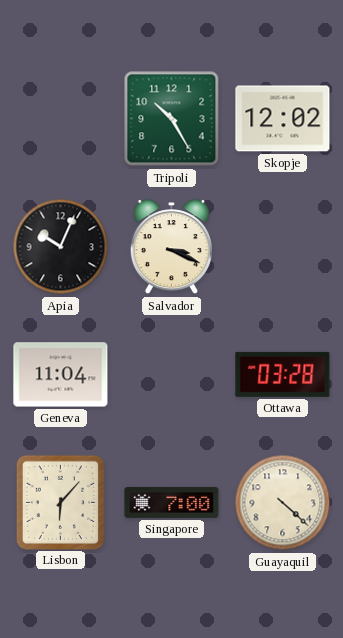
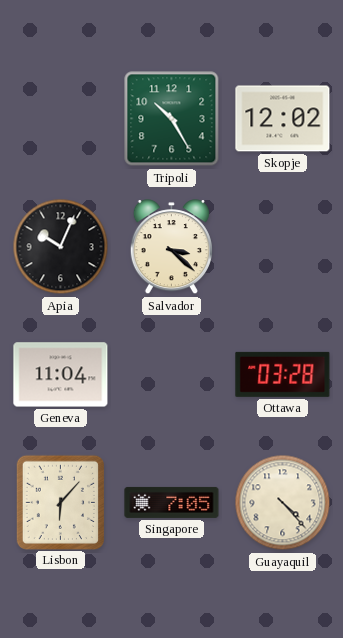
Salvador: 3:19 -> 3:22
Singapore: 7:00 -> 7:05
Guayaquil: 4:22 -> 4:23
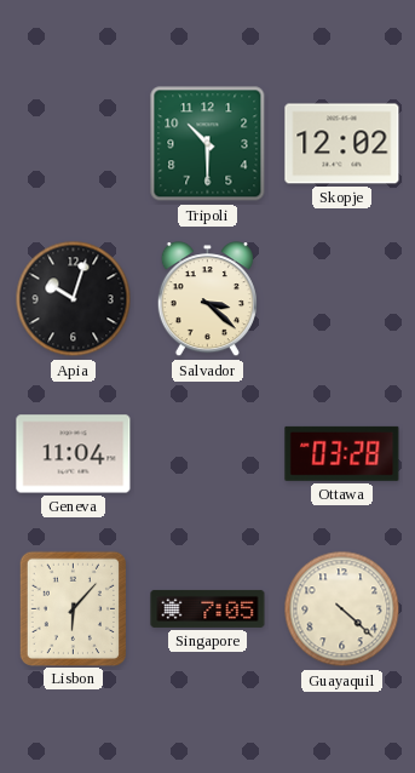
Tripoli: 10:25 -> 10:30
Apia: 10:04 -> 10:03
Guayaquil: 4:23 -> 4:22
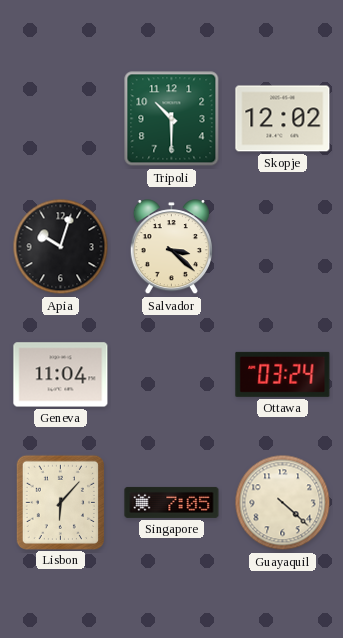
Ottawa: 03:28 -> 03:24
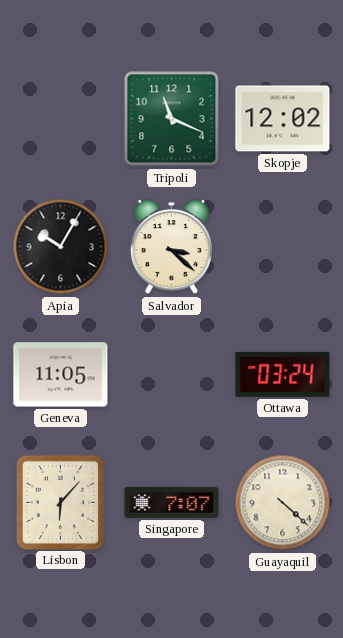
Tripoli: 10:30 -> 11:19
Apia: 10:03 -> 10:05
Geneva: 11:04 -> 11:05
Singapore: 7:05 -> 7:07
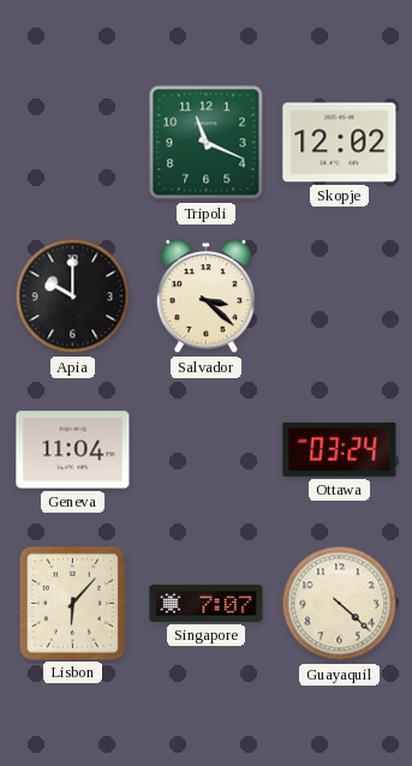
Apia: 10:05 -> 10:00
Geneva: 11:05 -> 11:04
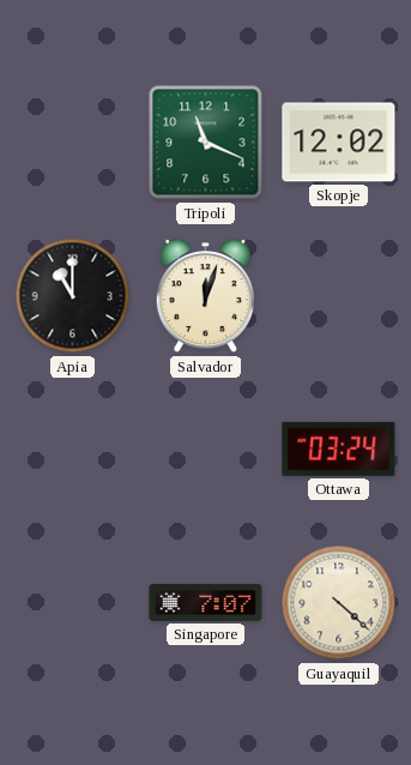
Apia: 10:00 -> 11:00
Salvador: 3:22 -> 12:03
Geneva: 11:04 -> none
Lisbon: 6:07 -> none
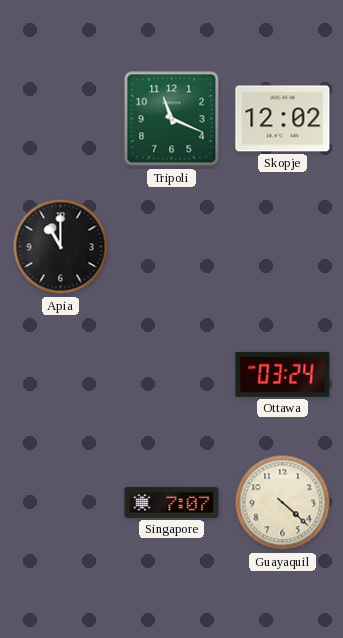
Salvador: 12:03 -> none
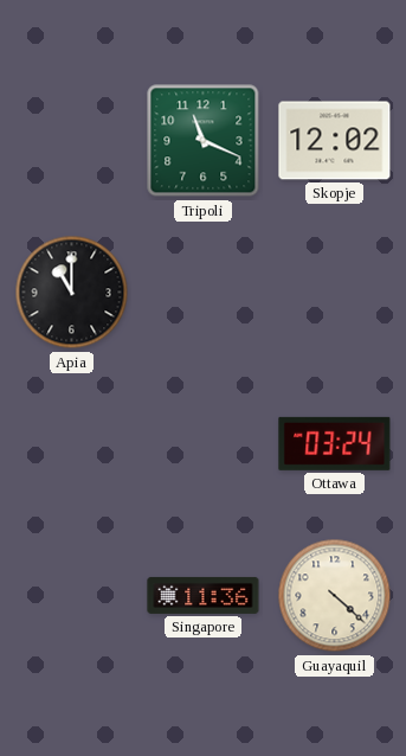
Singapore: 7:07 -> 11:36
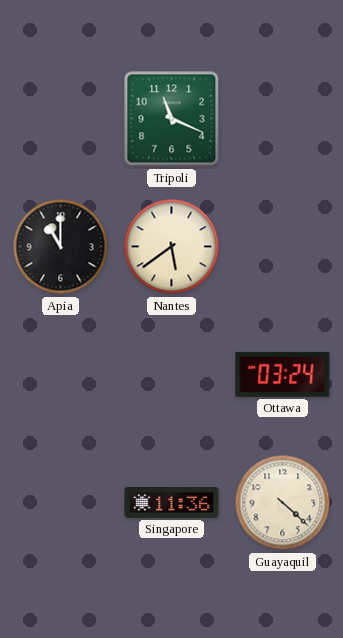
Skopje: 12:02 -> none
Nantes: none -> 5:39
